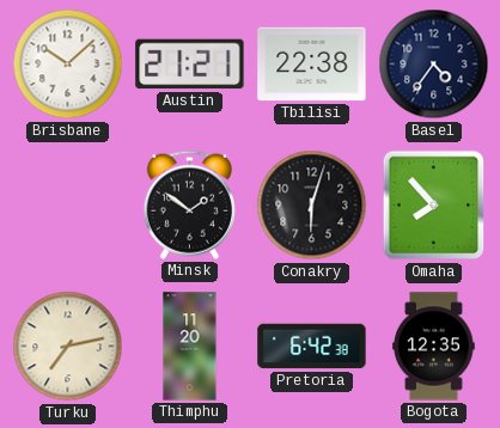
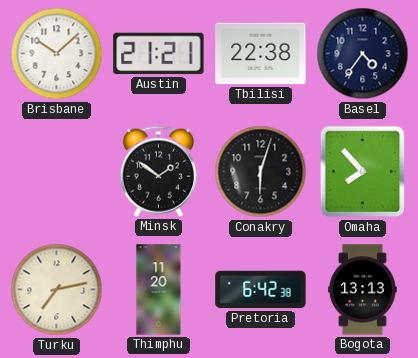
Bogota: 12:35 -> 13:13
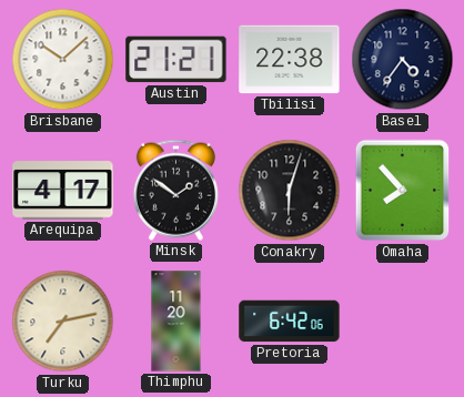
Arequipa: none -> 4:17
Pretoria: 6:42:38 -> 6:42:06
Bogota: 13:13 -> none
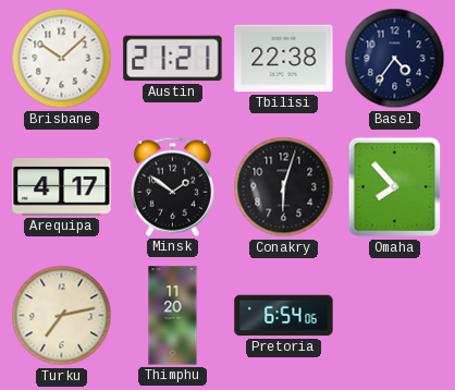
Pretoria: 6:42 -> 6:54
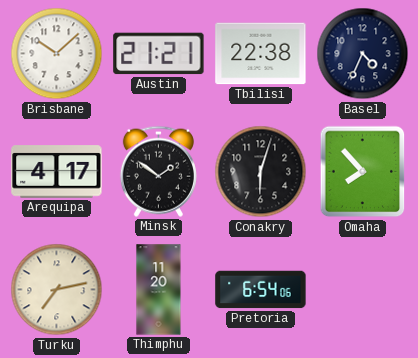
Basel: 4:36 -> 4:34
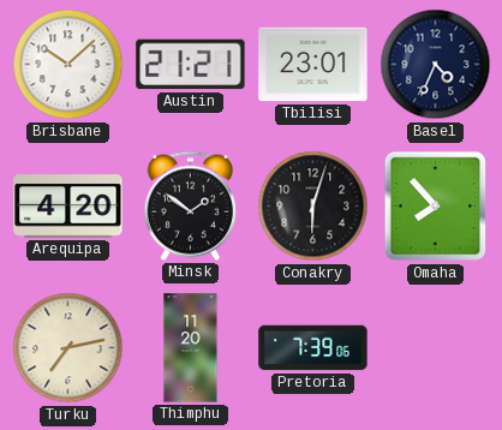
Tbilisi: 22:38 -> 23:01
Arequipa: 4:17 -> 4:20
Pretoria: 6:54 -> 7:39
